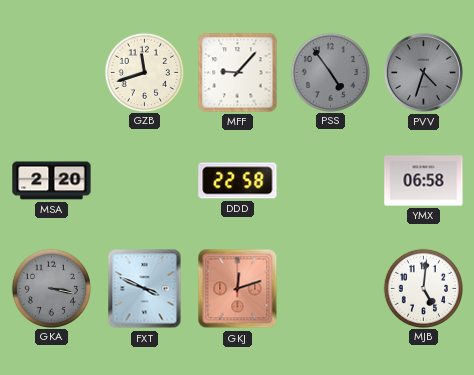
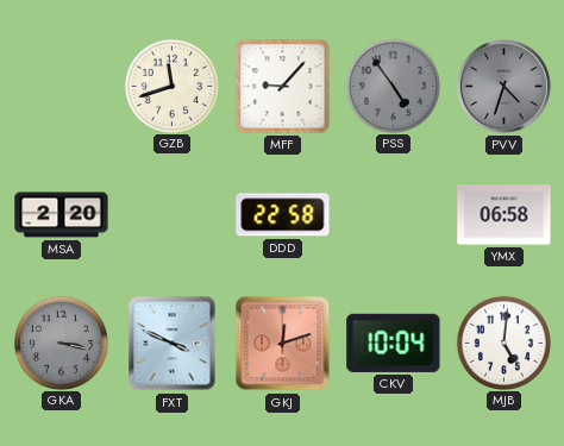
CKV: none -> 10:04
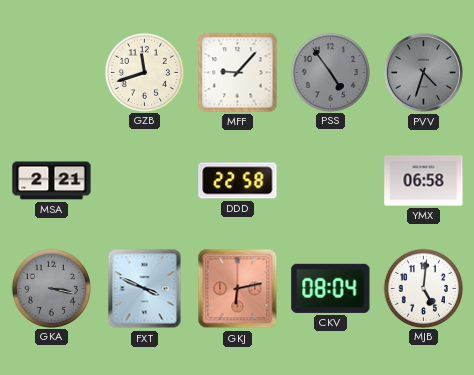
MSA: 2:20 -> 2:21
GKJ: 12:12 -> 6:13
CKV: 10:04 -> 08:04
